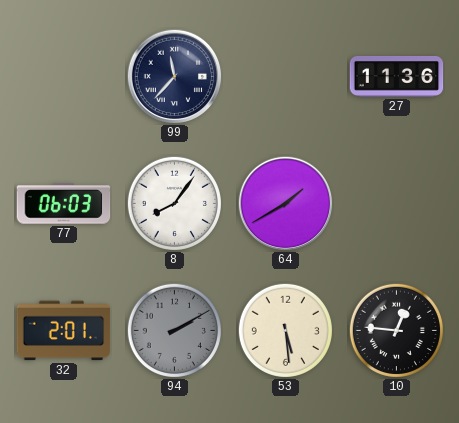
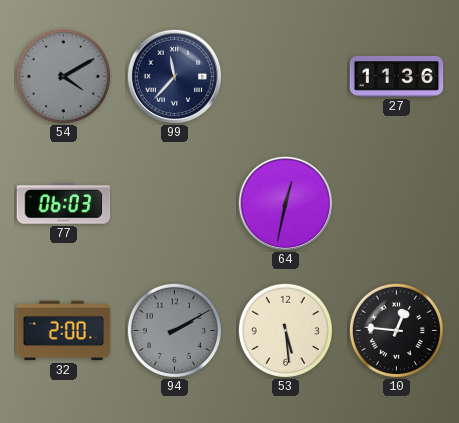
54: none -> 4:10
8: 8:06 -> none
64: 1:40 -> 12:32
32: 2:01 -> 2:00
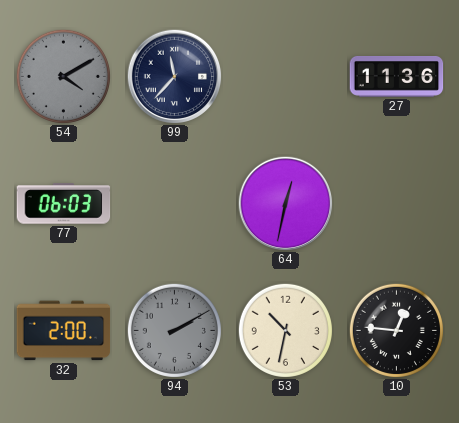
53: 5:29 -> 10:32
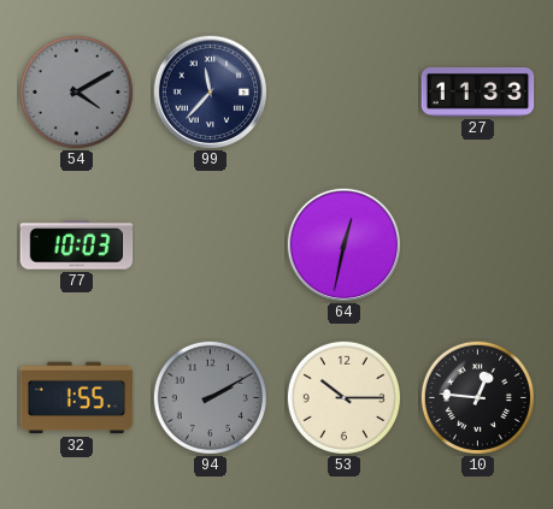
27: 11:36 -> 11:33
77: 06:03 -> 10:03
32: 2:00 -> 1:55
53: 10:32 -> 10:15
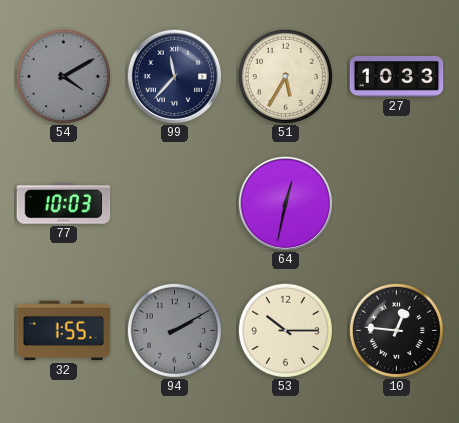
51: none -> 5:35
27: 11:33 -> 10:33
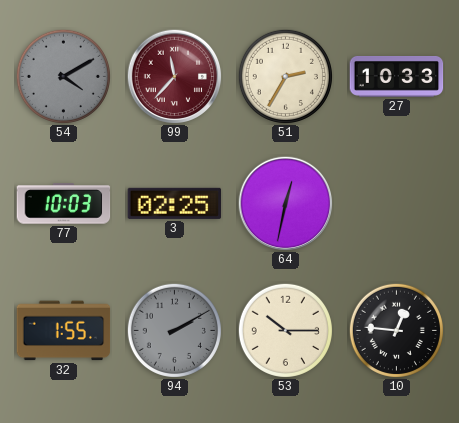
99 dial: navy -> burgundy
51: 5:35 -> 2:35
3: none -> 02:25
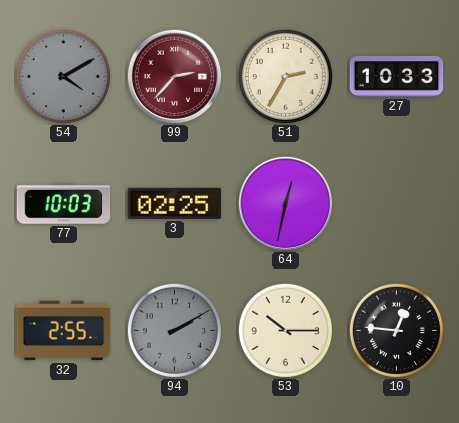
99: 11:37 -> 2:37
32: 1:55 -> 2:55
